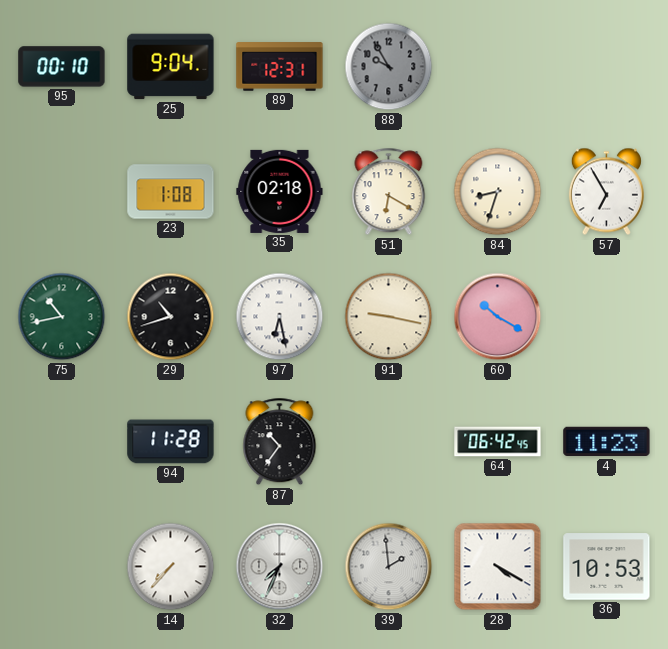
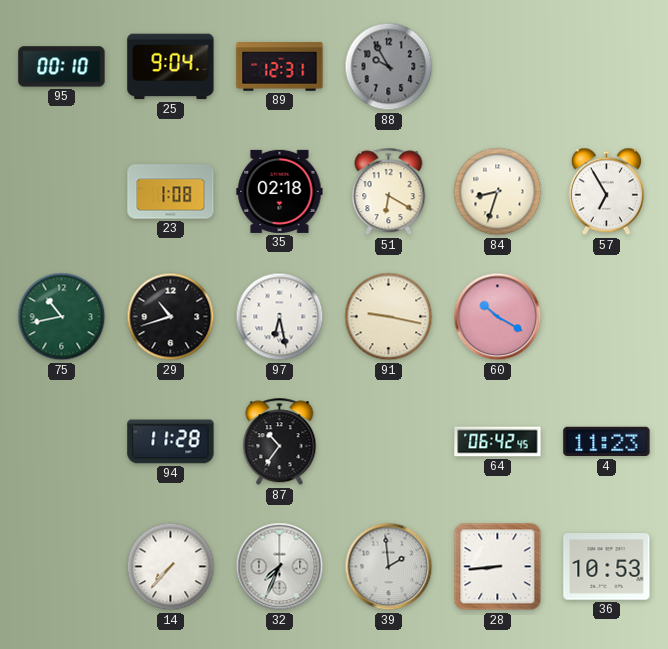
28: 4:20 -> 8:44
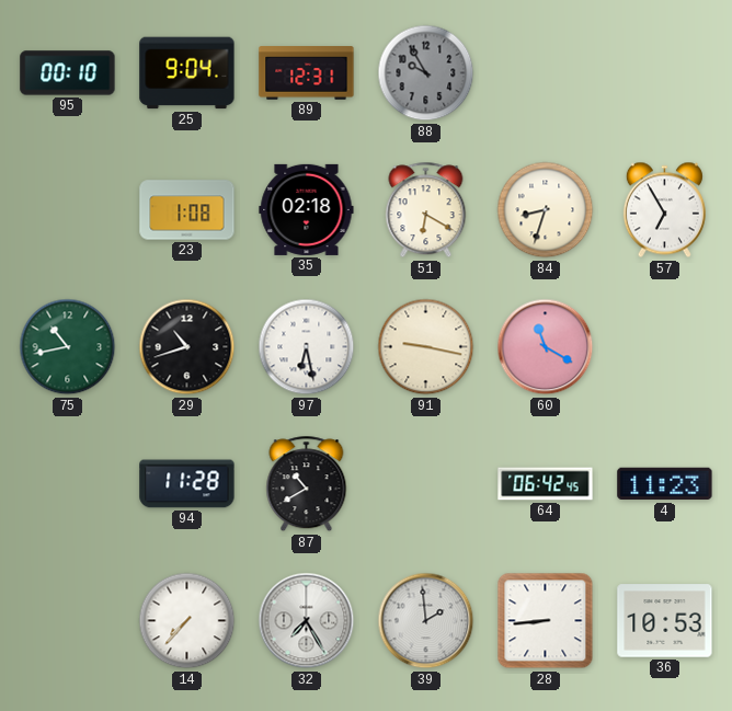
60: 10:20 -> 11:20
87: 10:36 -> 10:40
32: 7:34 -> 7:25
